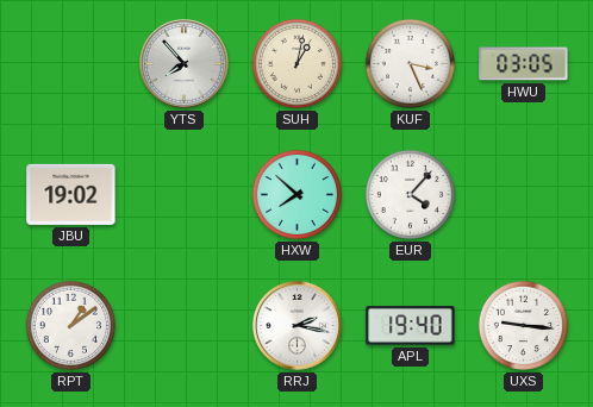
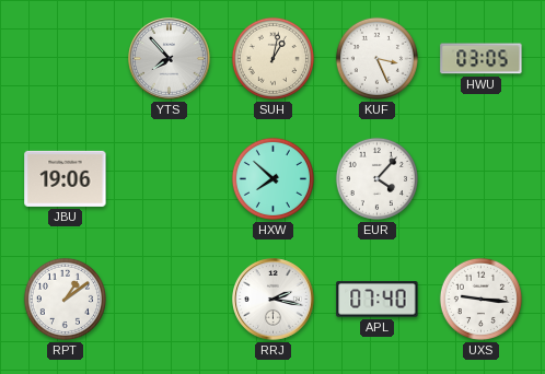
JBU: 19:02 -> 19:06
APL: 19:40 -> 07:40
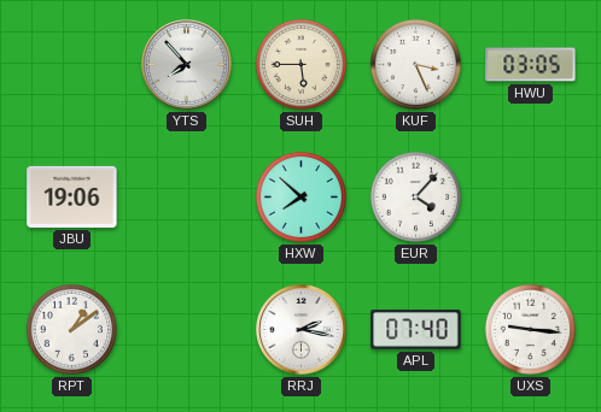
SUH: 1:02 -> 5:45
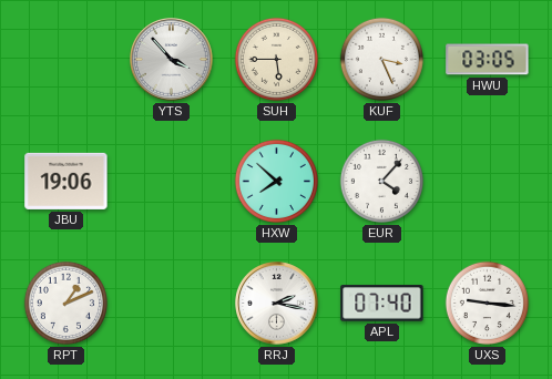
YTS: 7:53 -> 3:53
RPT: 1:09 -> 1:11
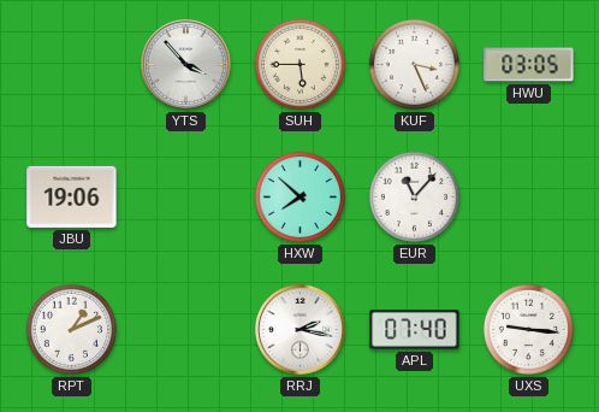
EUR: 4:07 -> 11:07
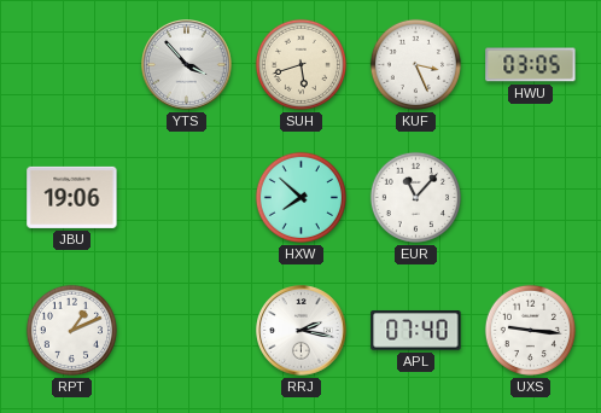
SUH: 5:45 -> 5:42
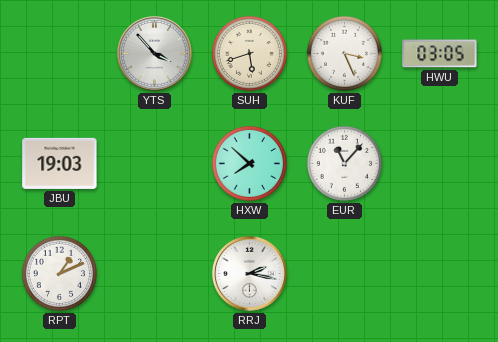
JBU: 19:06 -> 19:03
APL: 07:40 -> none
UXS: 9:16 -> none
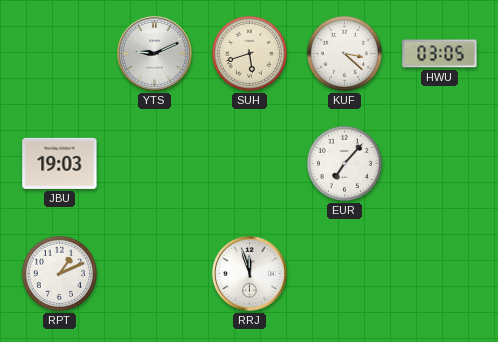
YTS: 3:53 -> 9:11
KUF: 3:26 -> 3:22
HXW: 7:52 -> none
EUR: 11:07 -> 7:07
RRJ: 2:17 -> 11:57
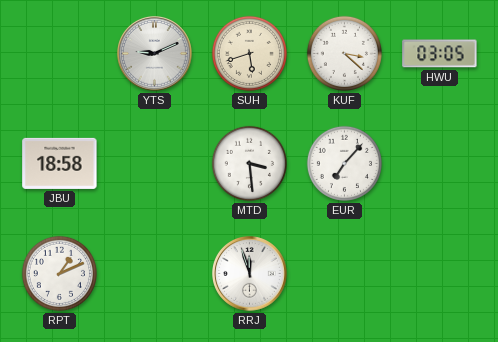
JBU: 19:03 -> 18:58
MTD: none -> 3:29
